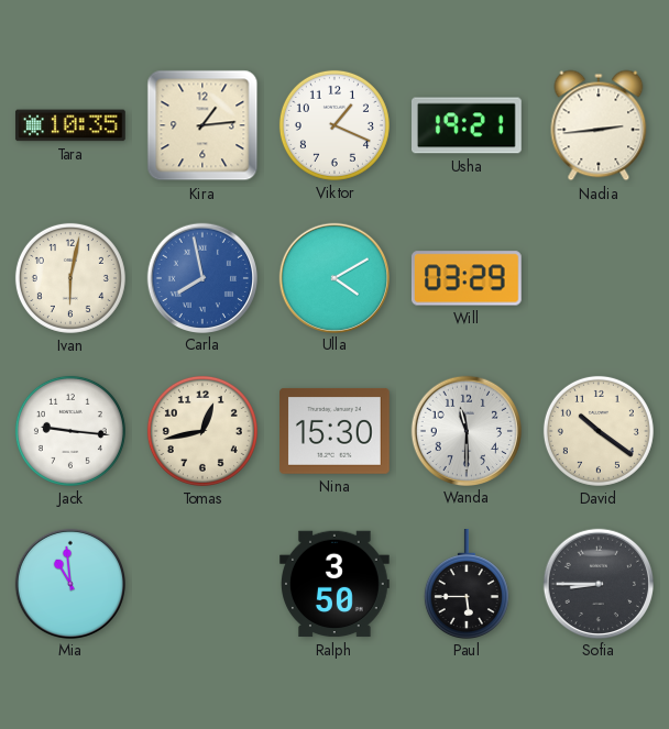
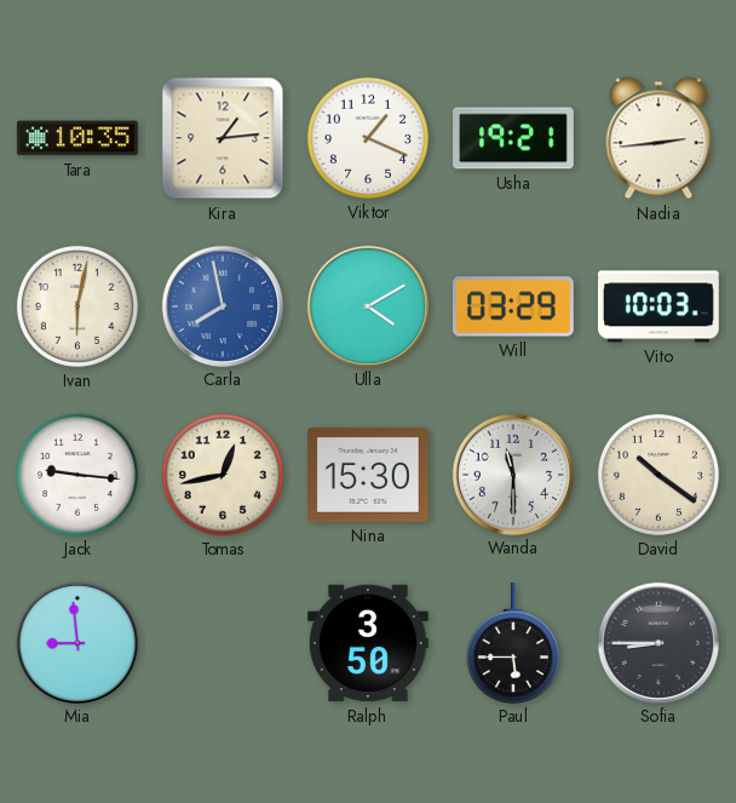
Vito: none -> 10:03
Mia: 10:59 -> 8:59
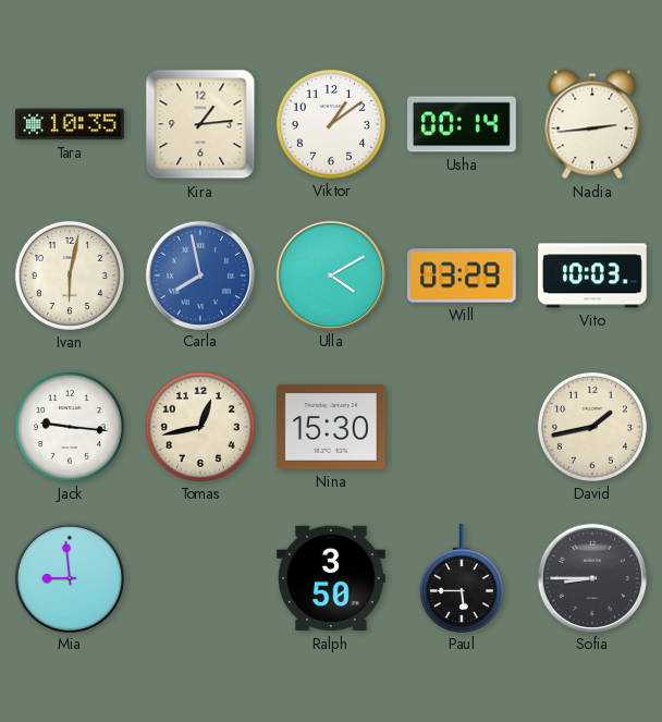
Viktor: 1:19 -> 1:09
Usha: 19:21 -> 00:14
Wanda: 11:30 -> none
David: 10:21 -> 1:43
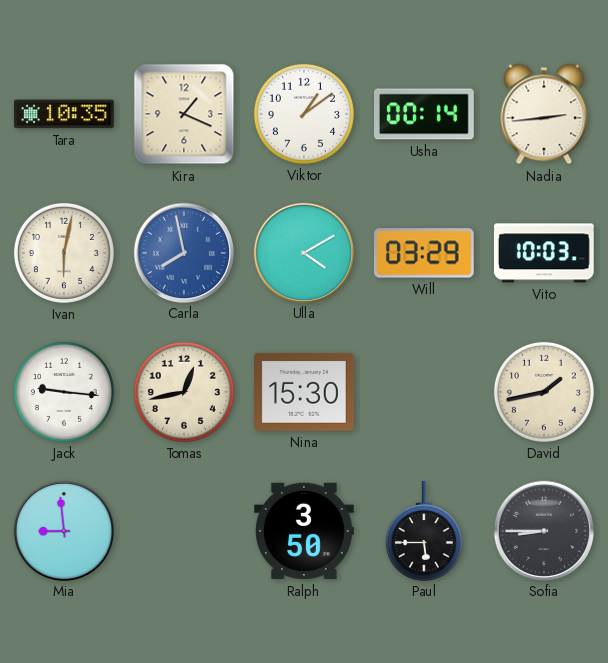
Kira: 1:14 -> 1:19
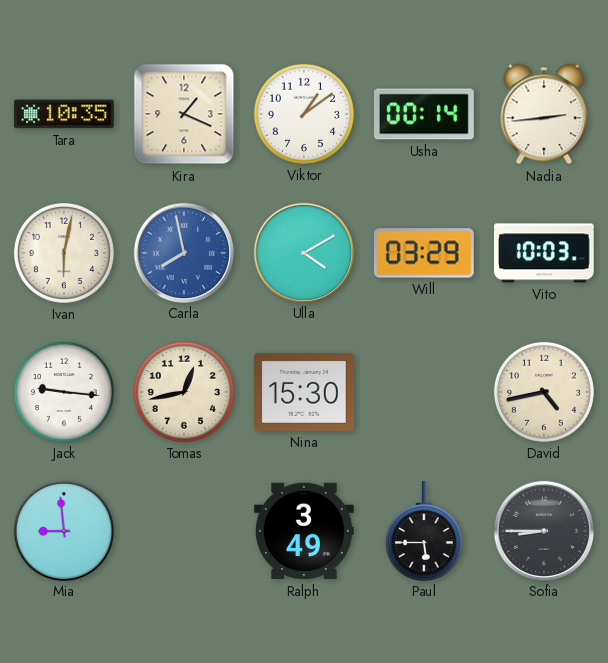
David: 1:43 -> 4:43
Ralph: 3:50 -> 3:49
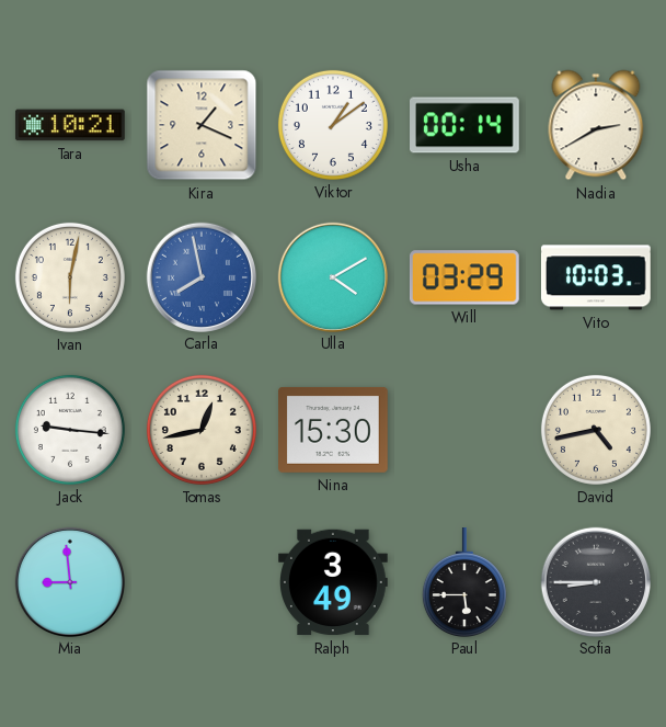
Tara: 10:35 -> 10:21
Nadia: 2:44 -> 2:40
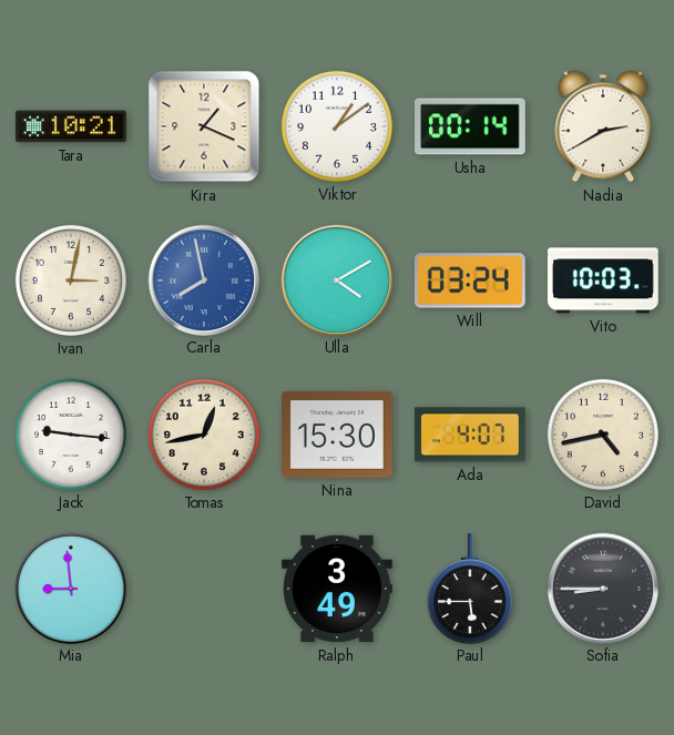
Ivan: 6:02 -> 3:02
Will: 03:29 -> 03:24
Ada: none -> 4:07
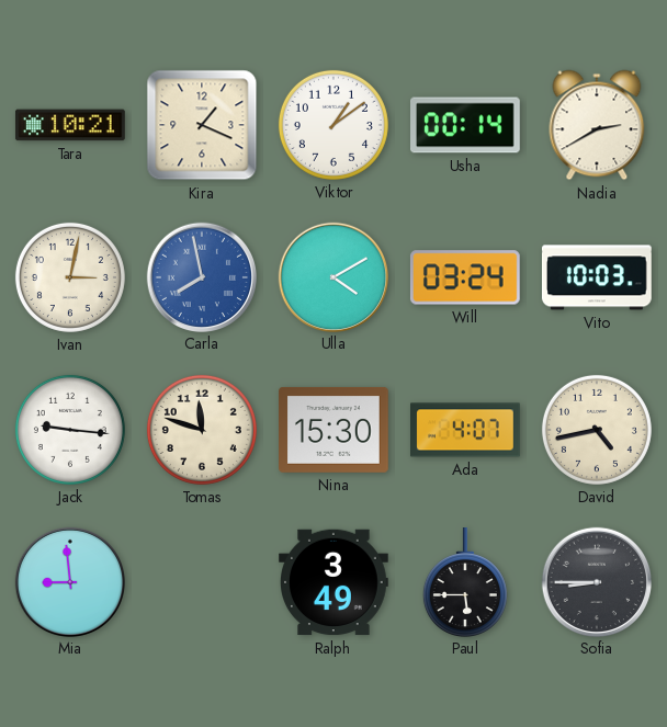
Tomas: 12:43 -> 11:48
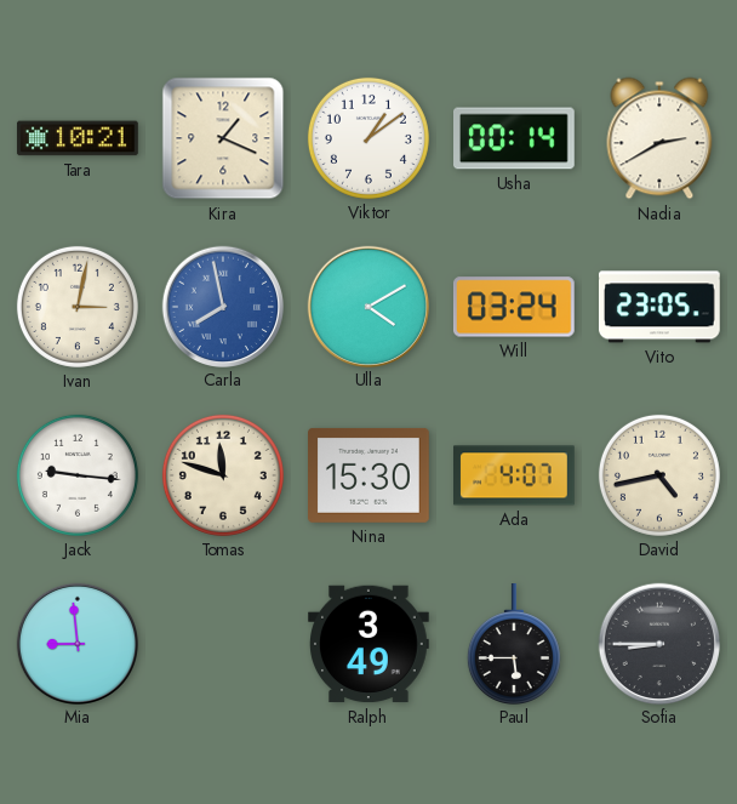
Vito: 10:03 -> 23:05
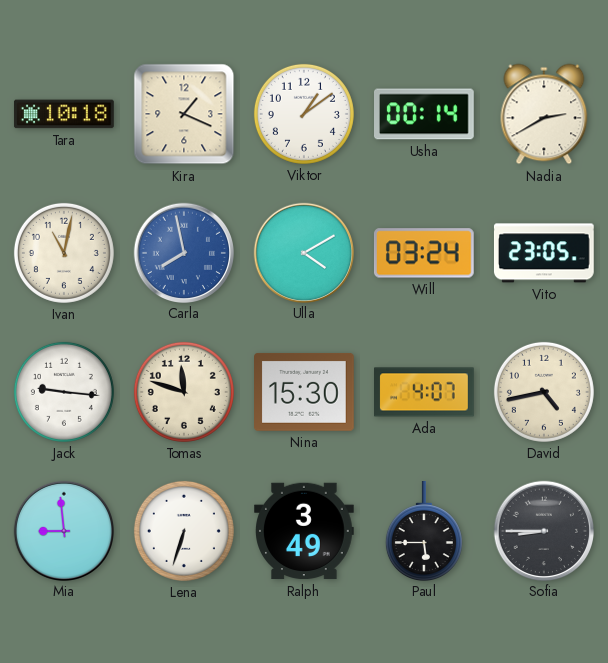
Tara: 10:21 -> 10:18
Ivan: 3:02 -> 11:02
Lena: none -> 6:33
